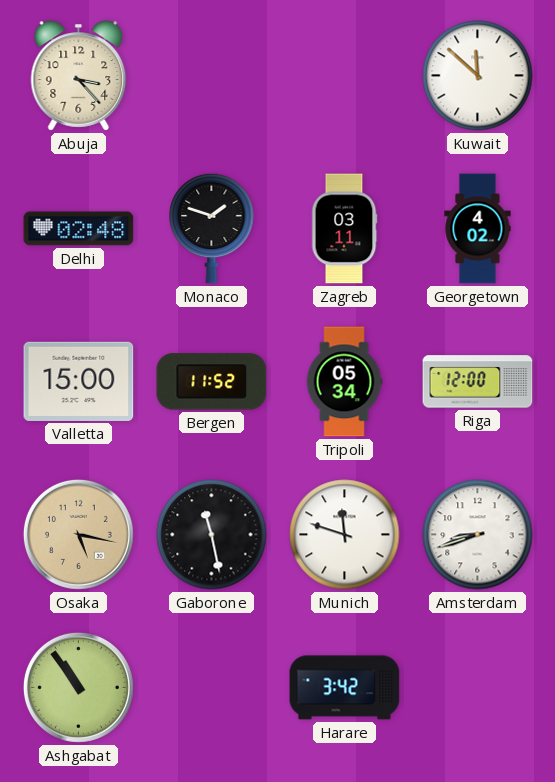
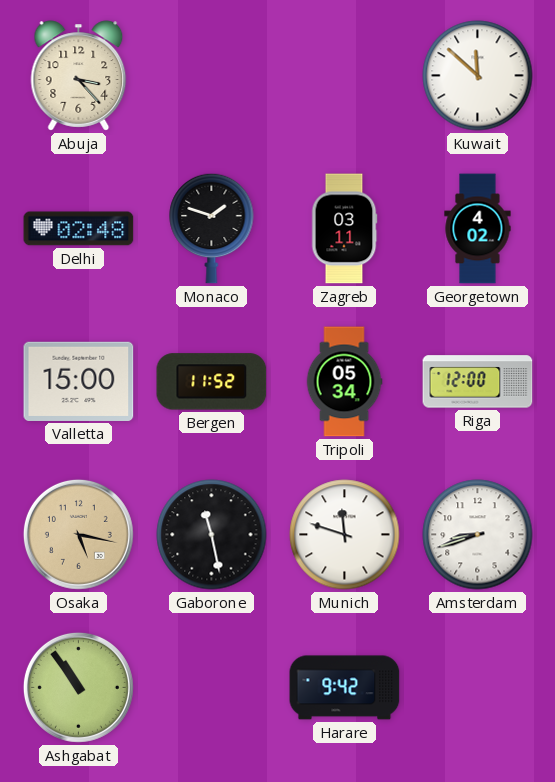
Harare: 3:42 -> 9:42
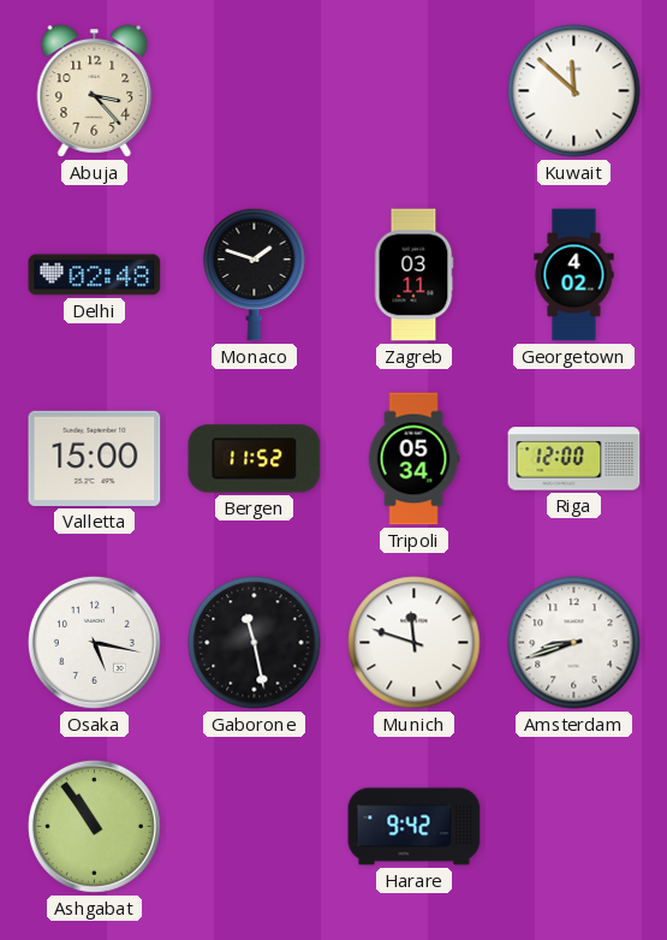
Osaka dial: champagne -> white
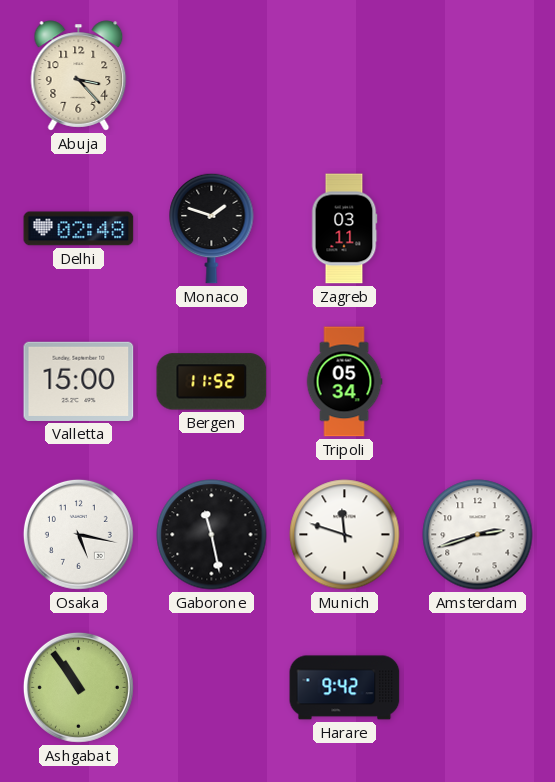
Kuwait: 11:52 -> none
Georgetown: 4:02 -> none
Riga: 12:00 -> none
Amsterdam: 8:42 -> 2:42
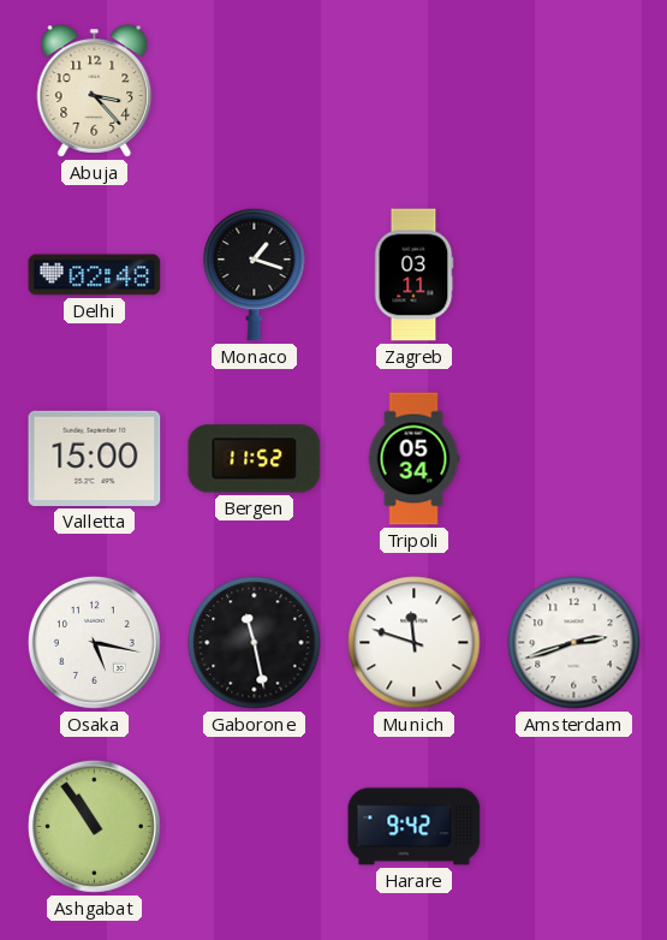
Monaco: 1:48 -> 1:18
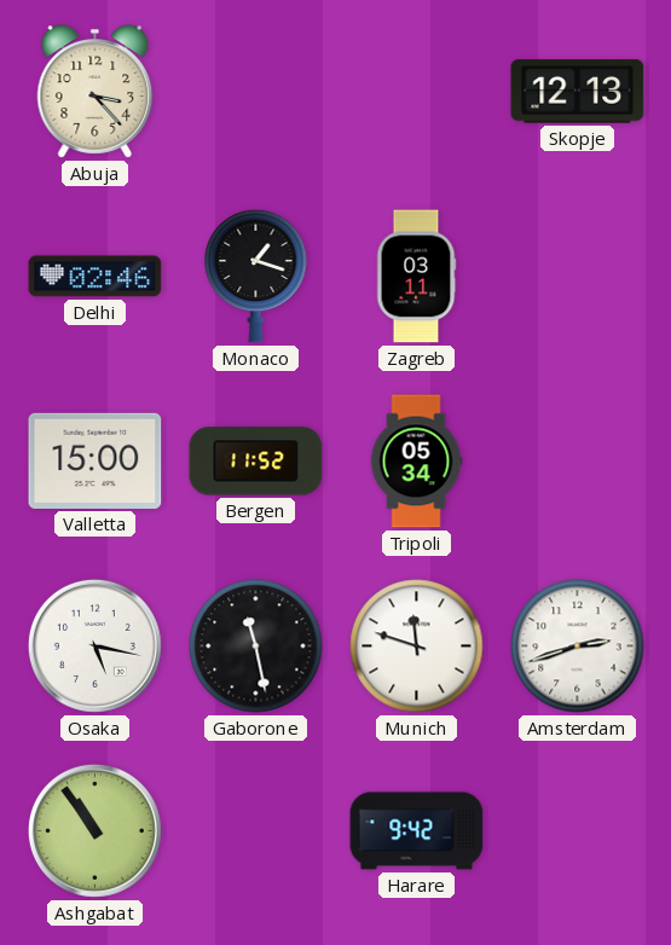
Skopje: none -> 12:13
Delhi: 02:48 -> 02:46
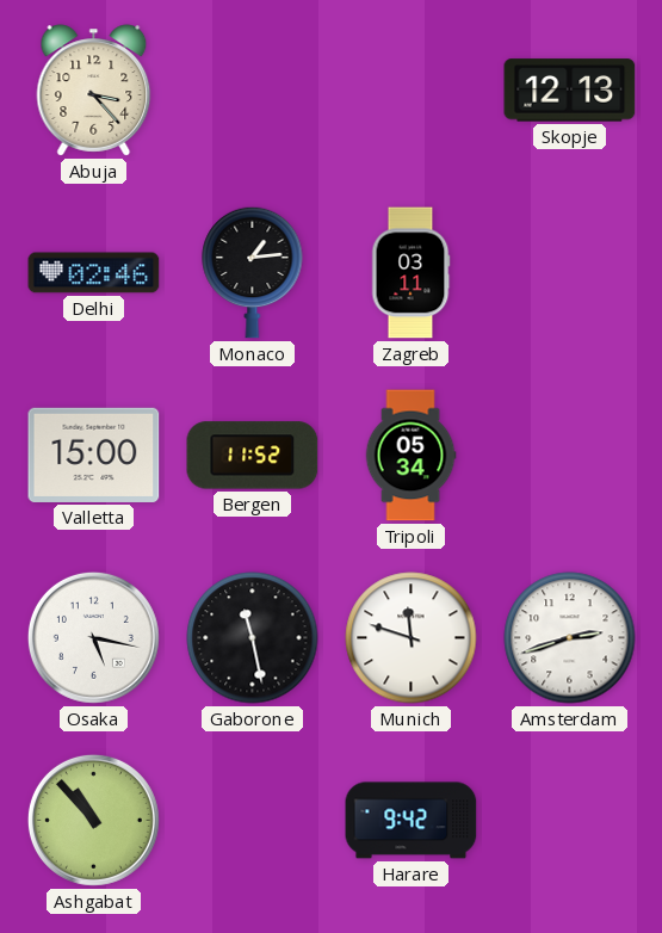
Monaco: 1:18 -> 1:14
Ashgabat: 10:54 -> 10:53
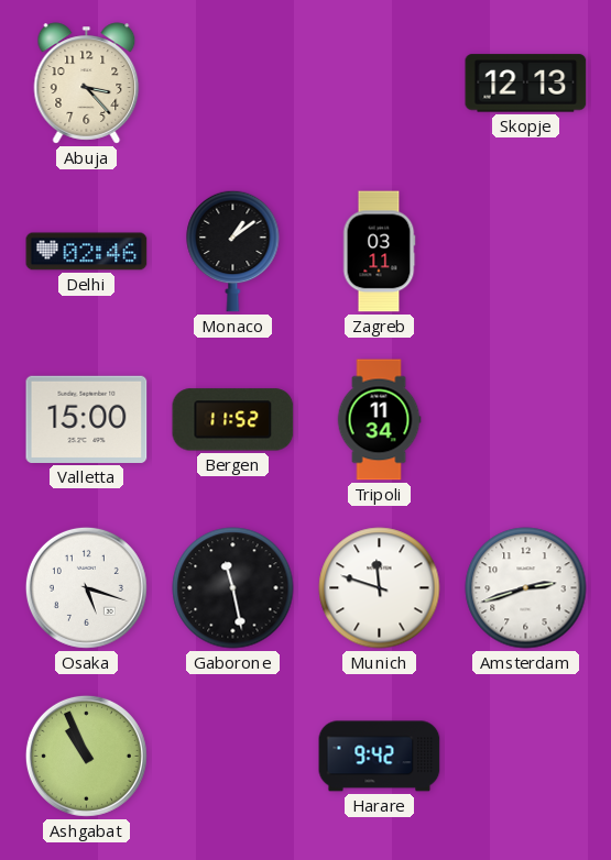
Monaco: 1:14 -> 1:09
Tripoli: 05:34 -> 11:34
Osaka: 5:17 -> 5:18
Ashgabat: 10:53 -> 10:56
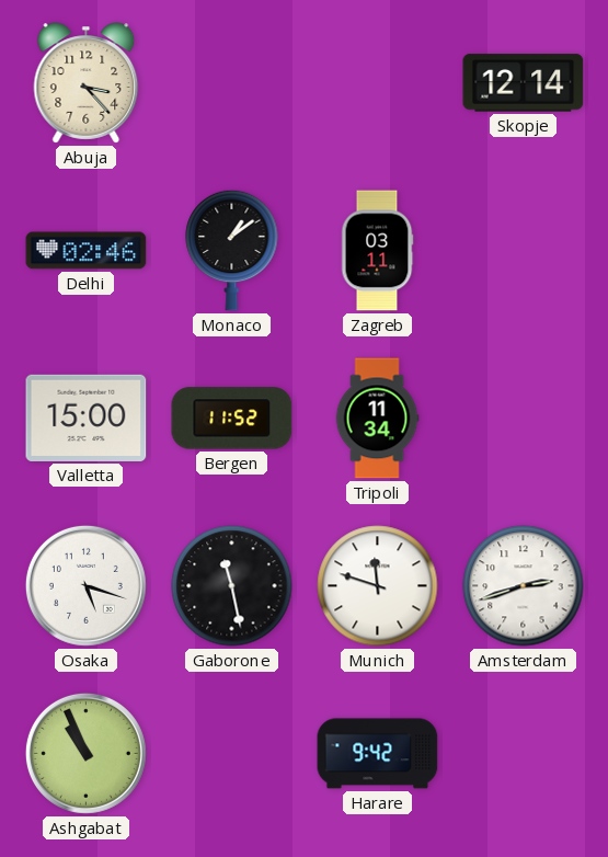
Skopje: 12:13 -> 12:14
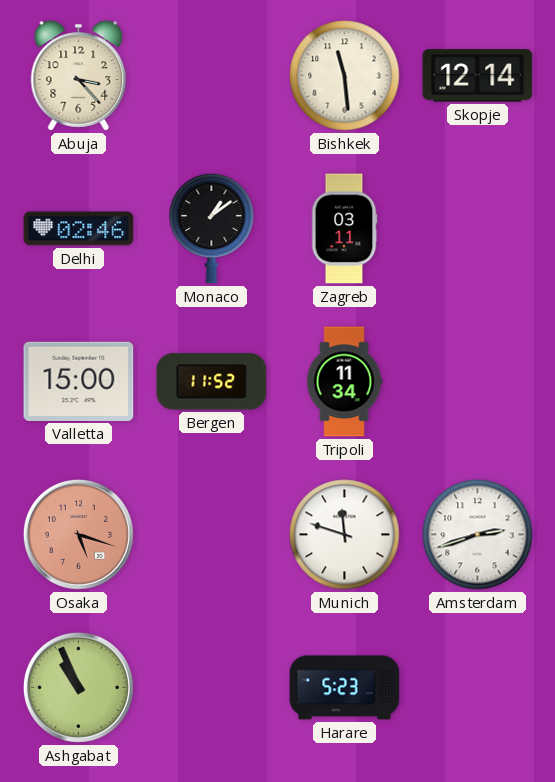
Bishkek: none -> 11:29
Osaka dial: white -> salmon
Gaborone: 11:28 -> none
Harare: 9:42 -> 5:23
